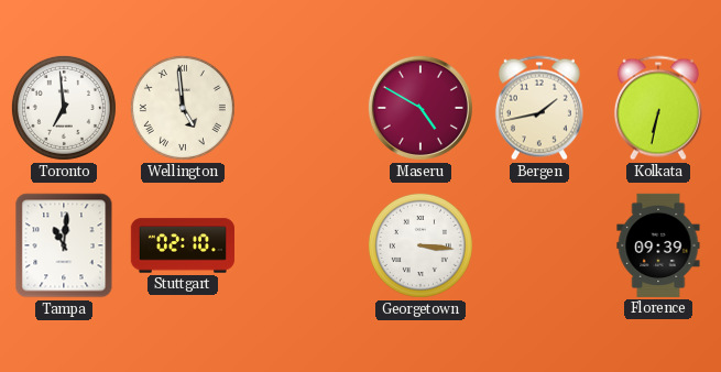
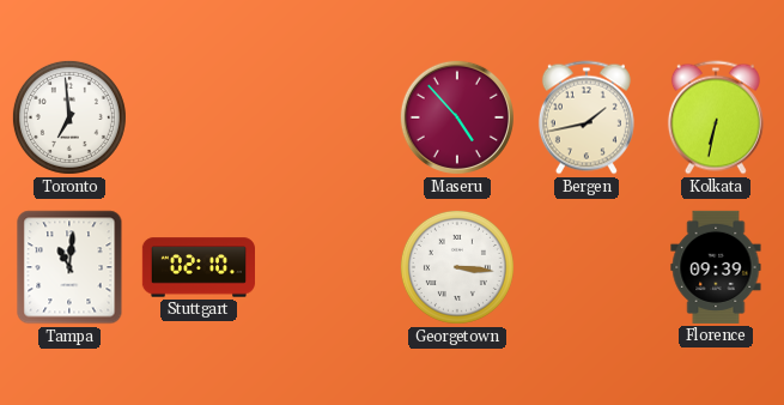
Wellington: 4:59 -> none
Maseru: 4:50 -> 4:53
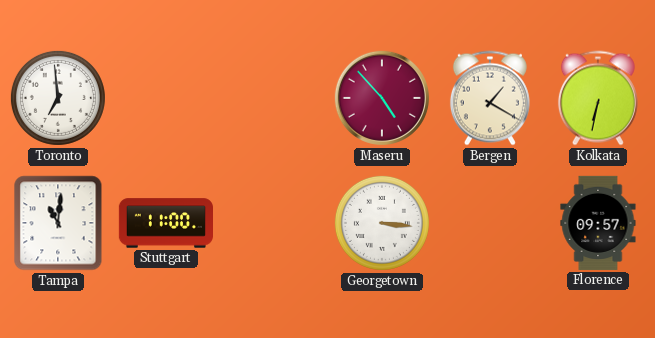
Bergen: 1:43 -> 1:20
Stuttgart: 02:10 -> 11:00
Florence: 09:39 -> 09:57
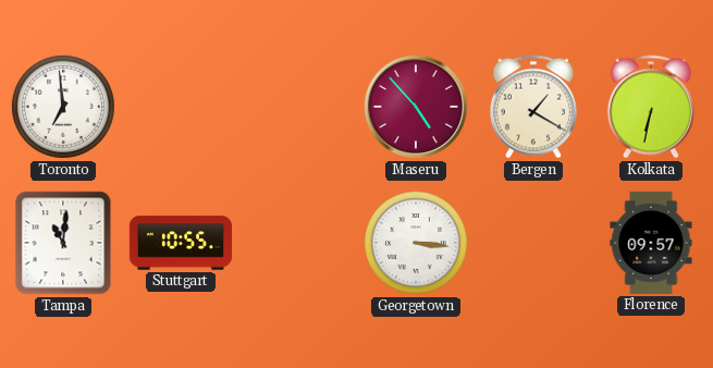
Stuttgart: 11:00 -> 10:55
